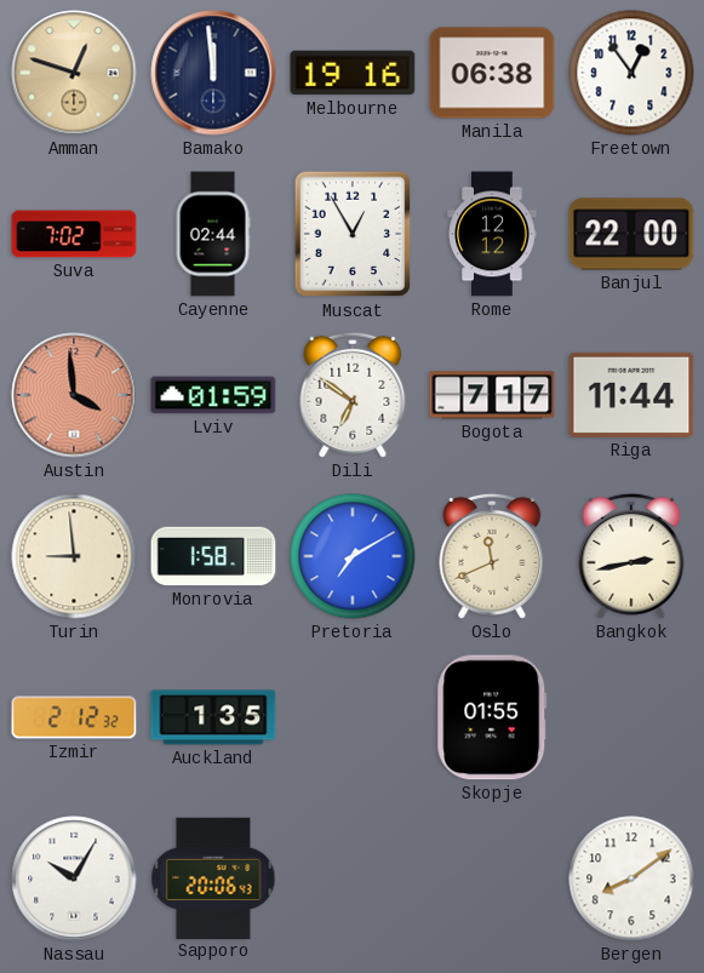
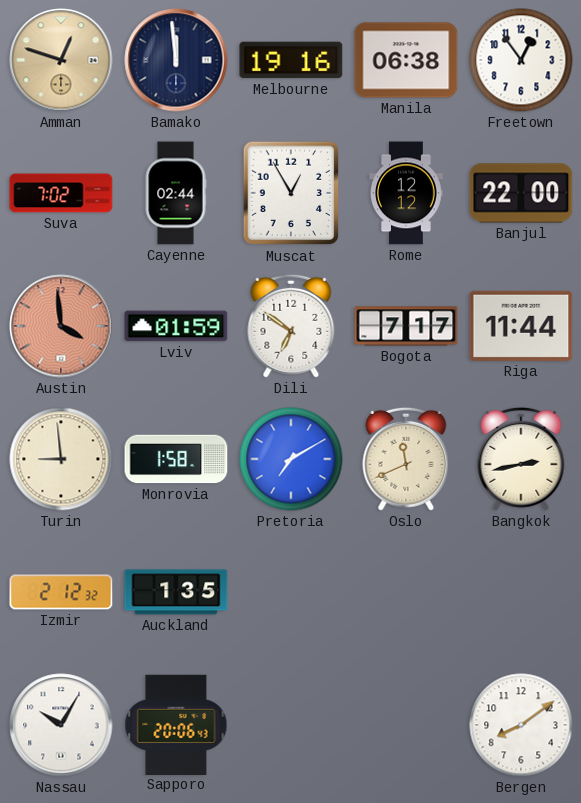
Skopje: 01:55 -> none
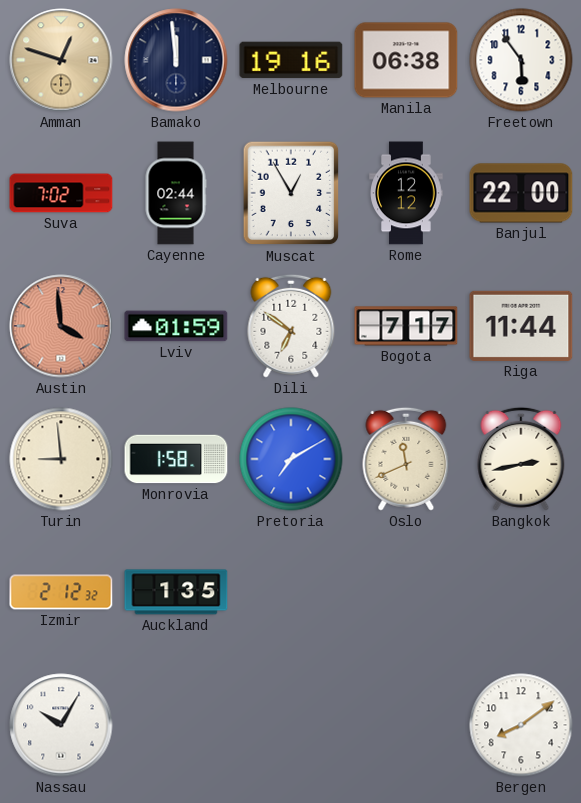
Freetown: 12:54 -> 5:54
Sapporo: 20:06 -> none
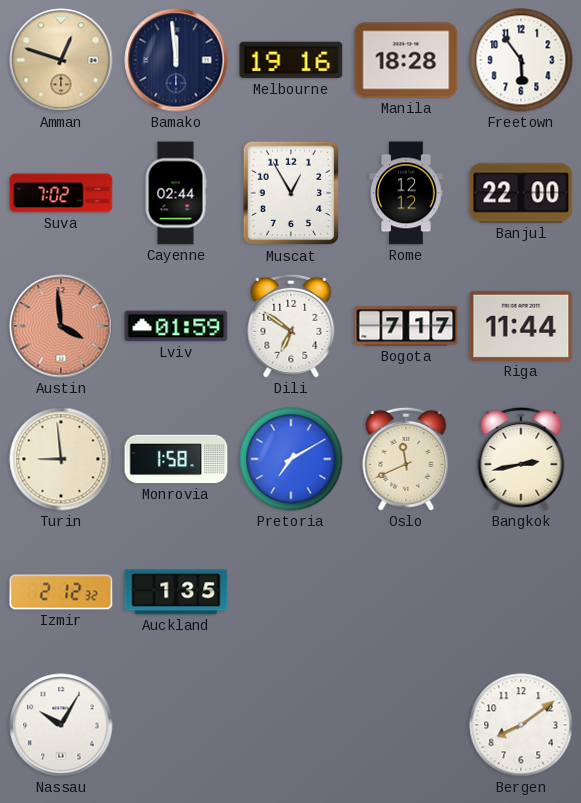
Manila: 06:38 -> 18:28
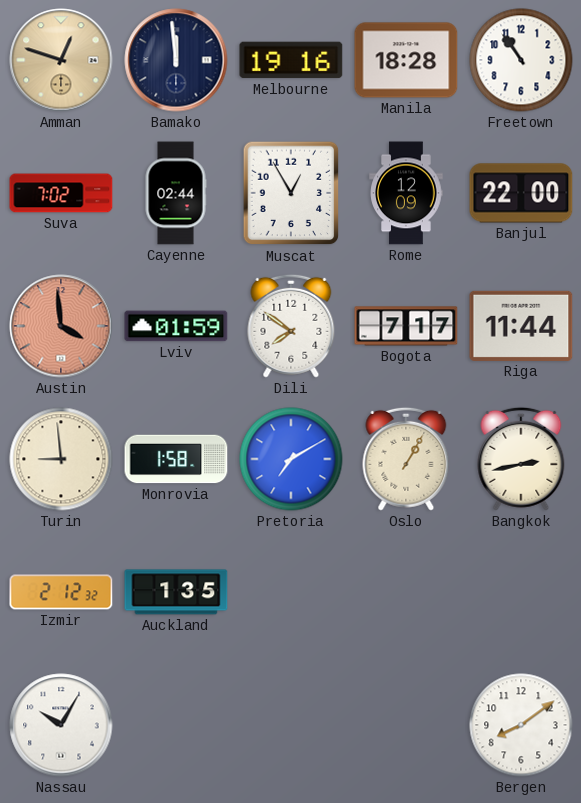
Freetown: 5:54 -> 10:54
Rome: 12:12 -> 12:09
Dili: 6:51 -> 7:51
Oslo: 11:41 -> 1:05
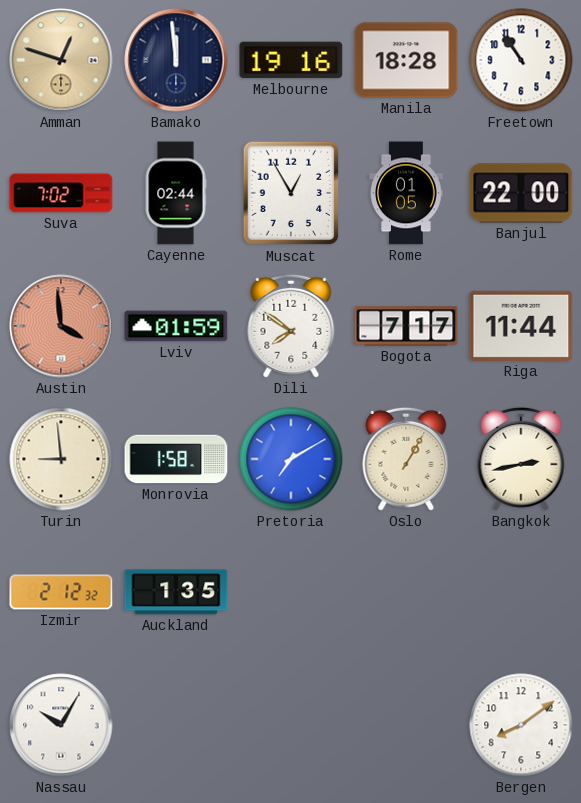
Rome: 12:09 -> 01:05
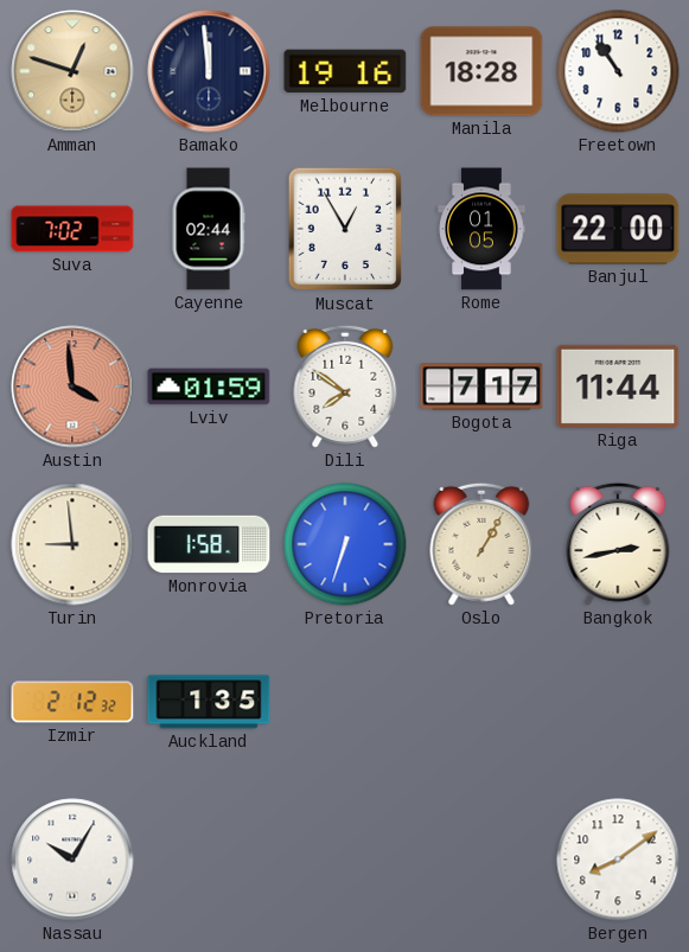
Pretoria: 7:10 -> 6:33
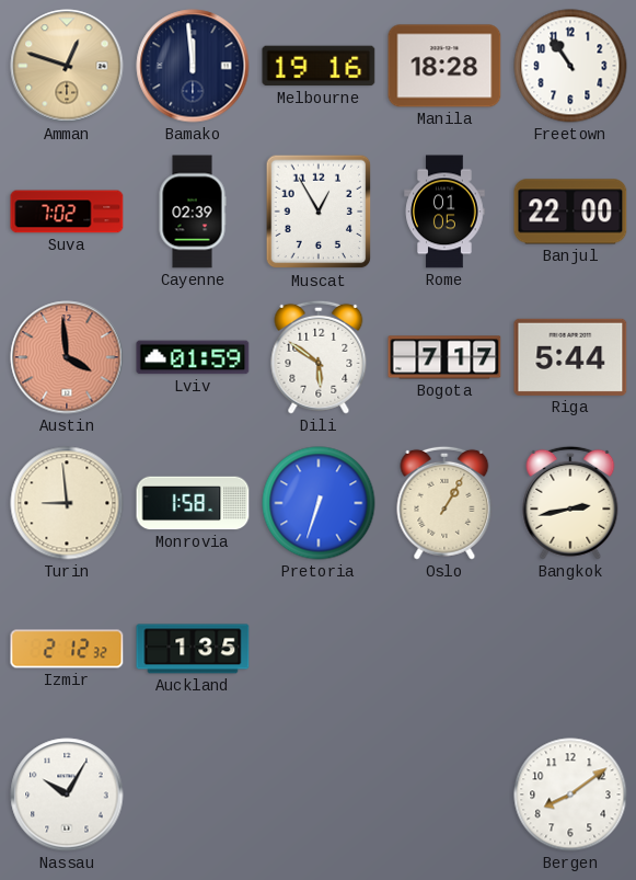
Cayenne: 02:44 -> 02:39
Dili: 7:51 -> 5:51
Riga: 11:44 -> 5:44
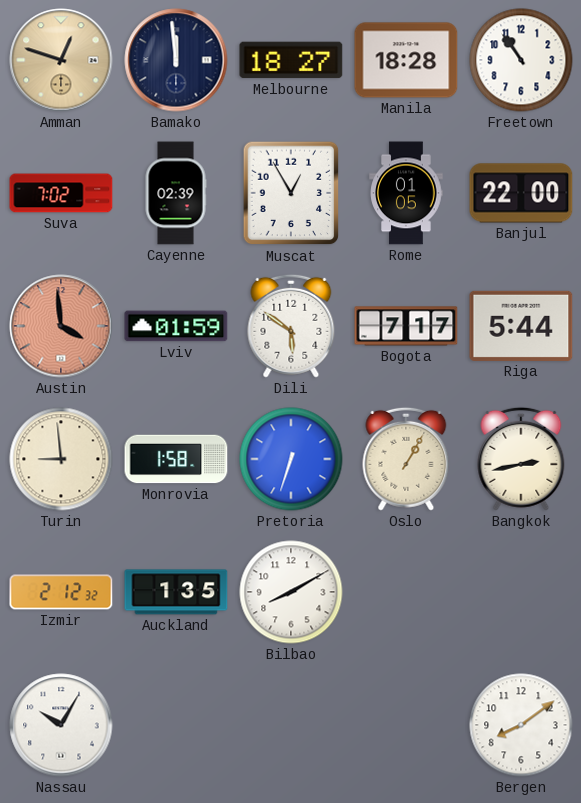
Melbourne: 19:16 -> 18:27
Bilbao: none -> 8:10
